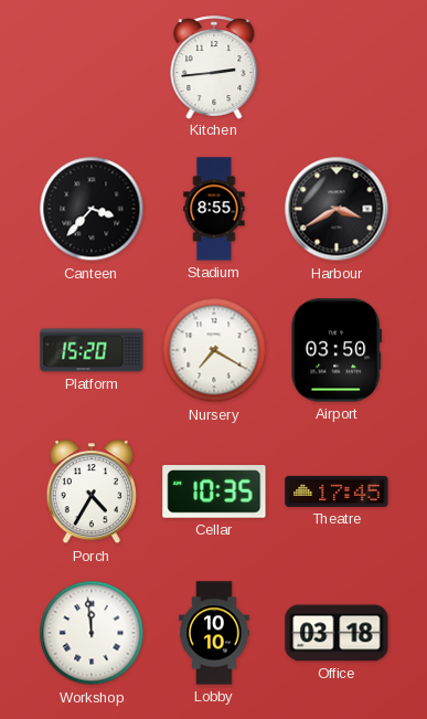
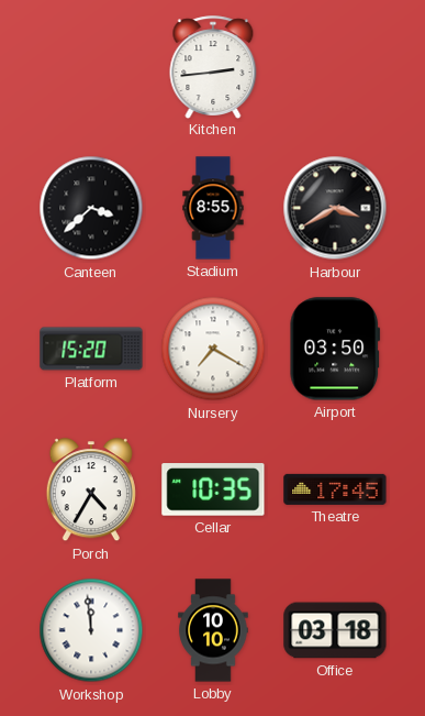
Canteen: 3:37 -> 3:38
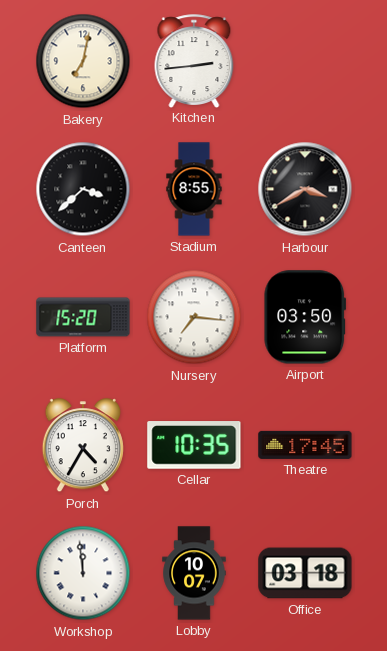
Bakery: none -> 7:02
Nursery: 7:20 -> 7:16
Lobby: 10:10 -> 10:07
